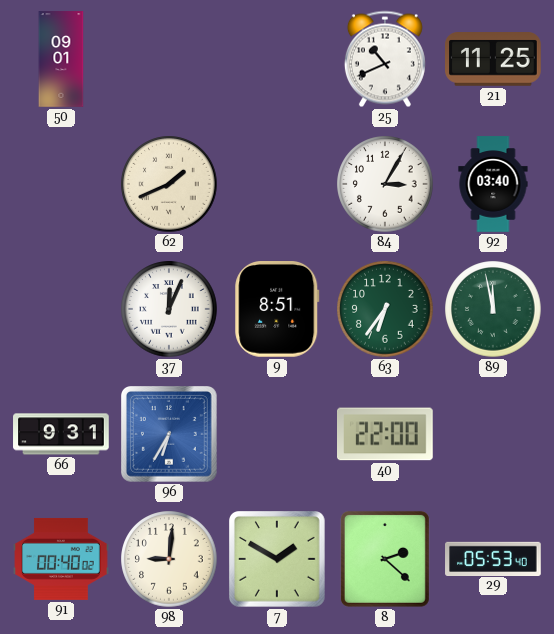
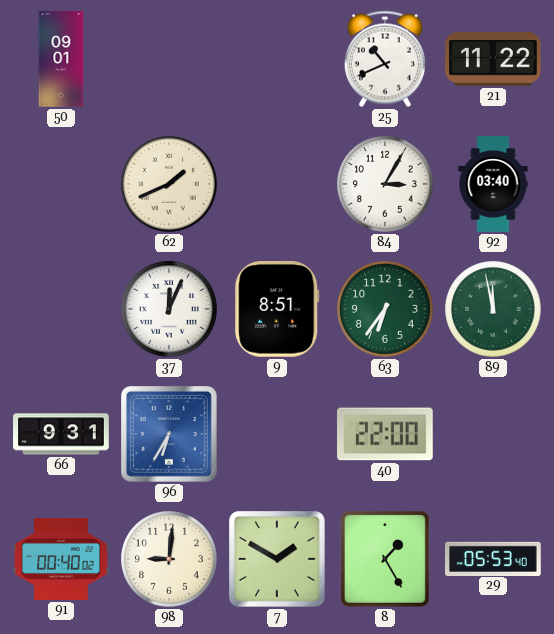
21: 11:25 -> 11:22
8: 2:22 -> 1:25
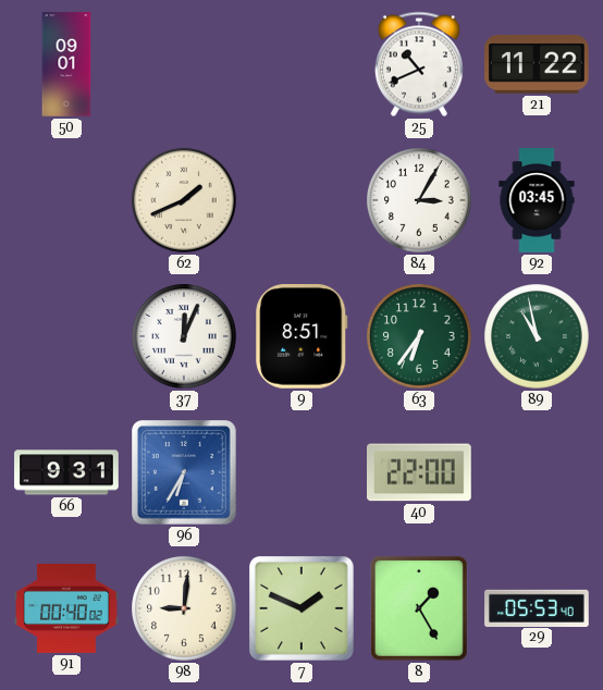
92: 03:40 -> 03:45
89: 11:58 -> 10:58
7: 1:50 -> 1:49
